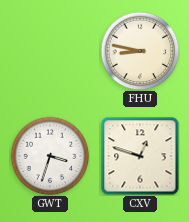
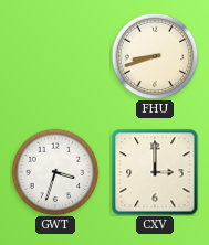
FHU: 8:47 -> 8:42
CXV: 12:48 -> 3:00
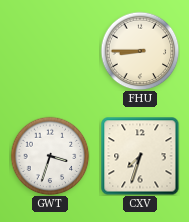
FHU: 8:42 -> 8:45
CXV: 3:00 -> 7:33
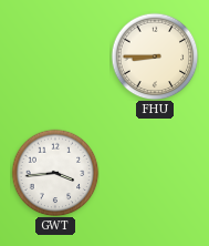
GWT: 3:33 -> 3:44
CXV: 7:33 -> none
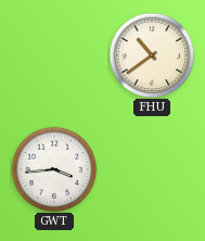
FHU: 8:45 -> 10:39
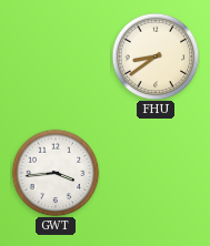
FHU: 10:39 -> 8:39
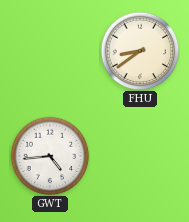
GWT: 3:44 -> 4:44
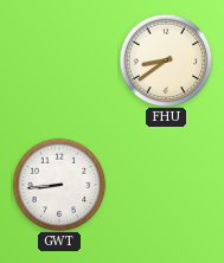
GWT: 4:44 -> 8:44
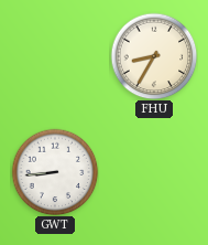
FHU: 8:39 -> 8:35
